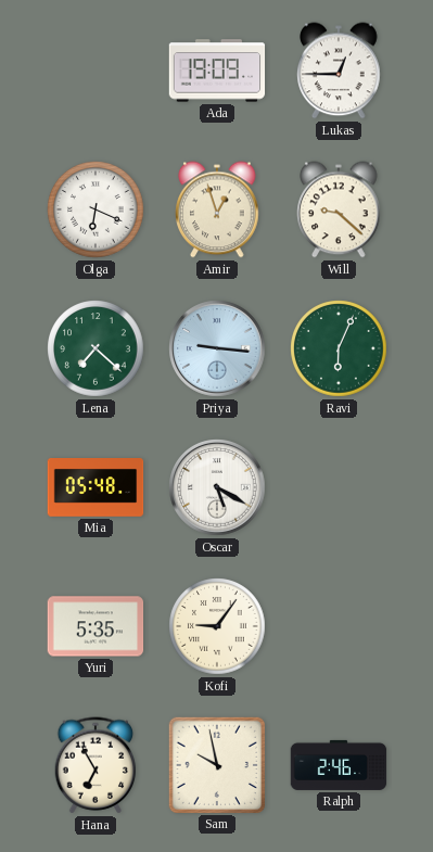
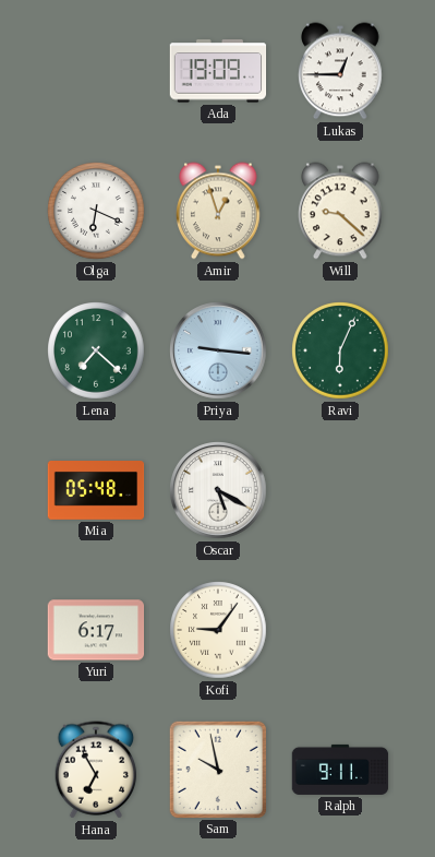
Yuri: 5:35 -> 6:17
Ralph: 2:46 -> 9:11
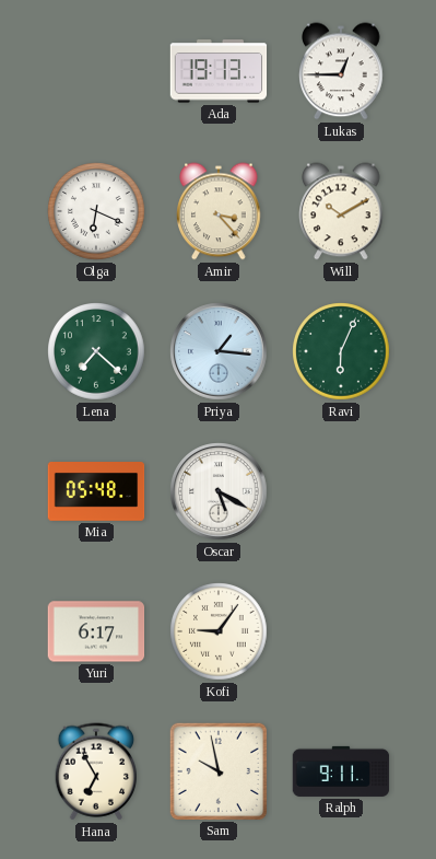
Ada: 19:09 -> 19:13
Amir: 12:57 -> 3:23
Will: 9:22 -> 10:10
Priya: 9:16 -> 1:16
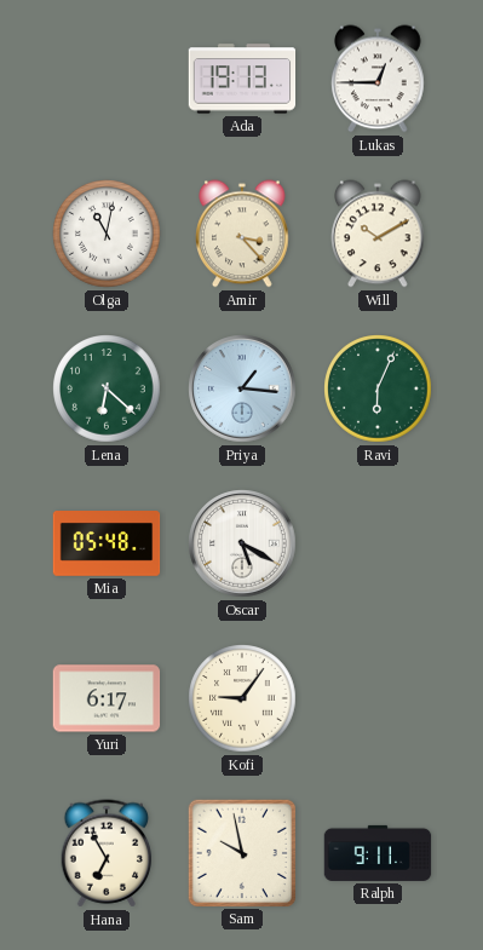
Olga: 6:19 -> 11:02
Lena: 7:22 -> 6:22
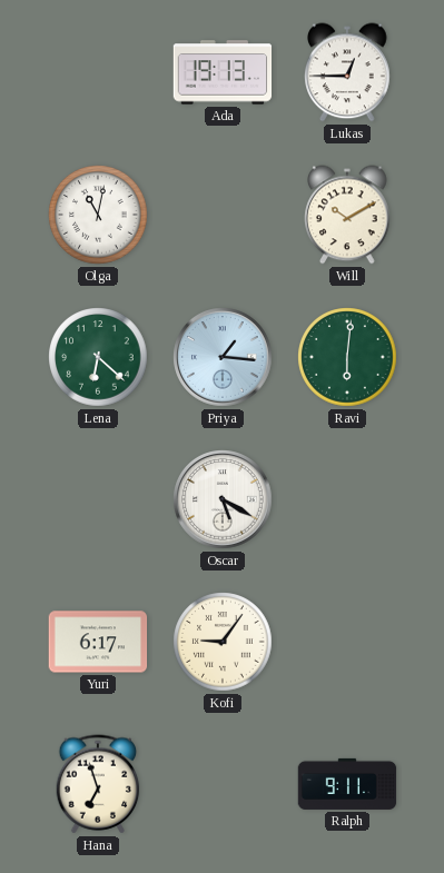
Amir: 3:23 -> none
Ravi: 6:04 -> 6:01
Mia: 05:48 -> none
Hana: 6:55 -> 6:57
Sam: 9:58 -> none
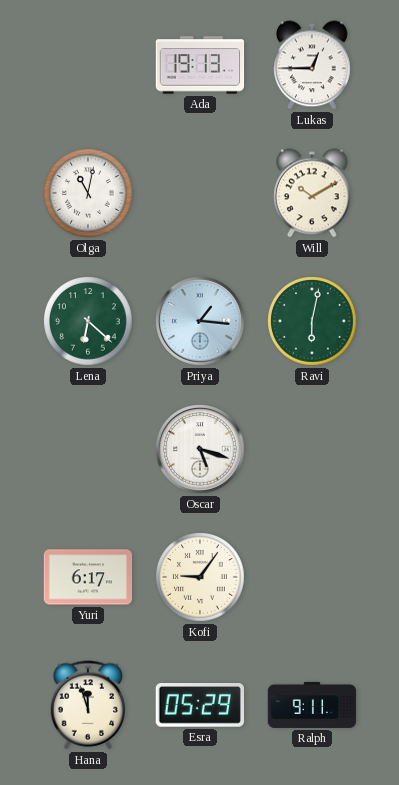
Ravi: 6:01 -> 6:02
Oscar: 5:20 -> 5:18
Hana: 6:57 -> 11:57
Esra: none -> 05:29
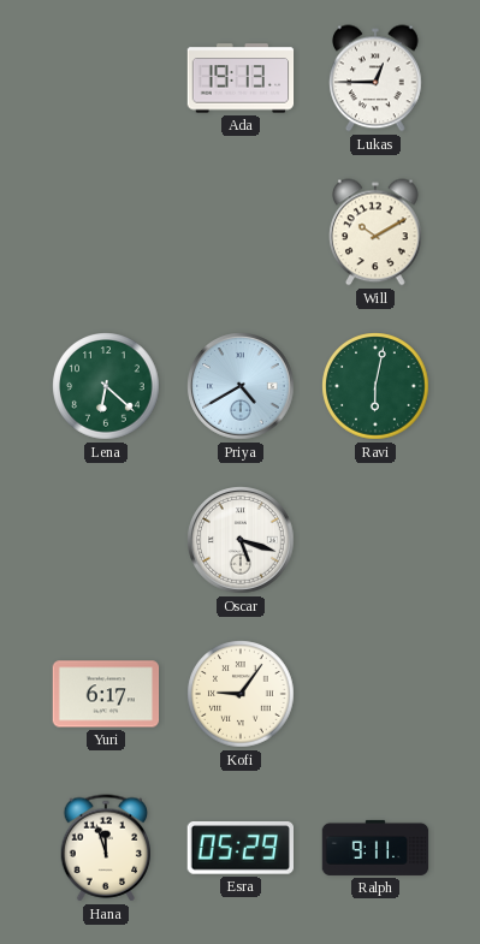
Olga: 11:02 -> none
Priya: 1:16 -> 4:40
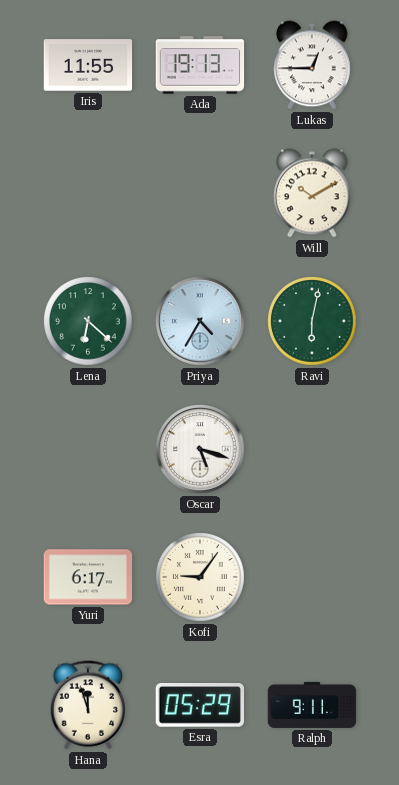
Iris: none -> 11:55
Priya: 4:40 -> 4:35
